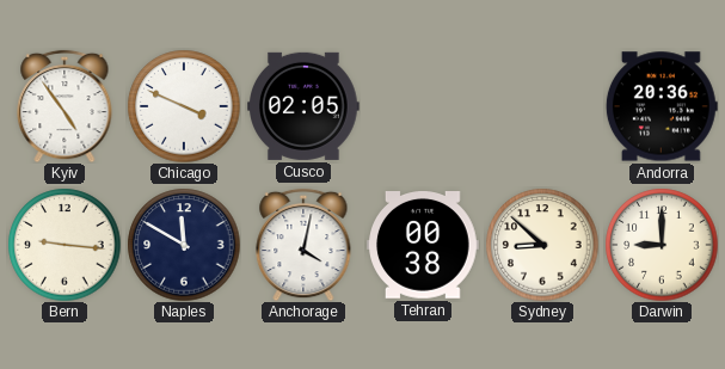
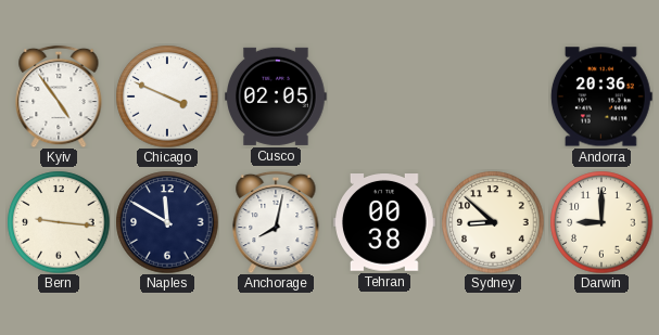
Anchorage: 4:02 -> 8:02
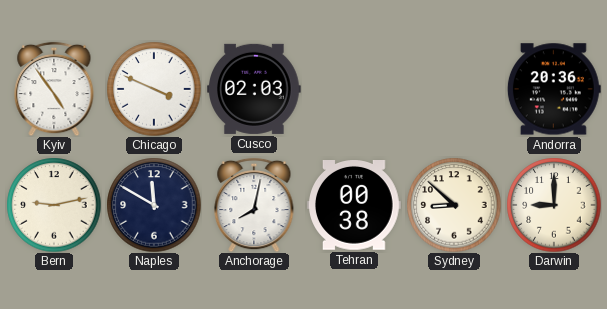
Cusco: 02:05 -> 02:03
Bern: 9:16 -> 9:13
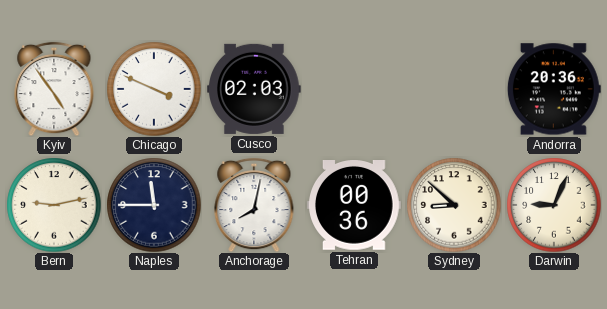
Naples: 11:50 -> 11:45
Tehran: 00:38 -> 00:36
Darwin: 9:00 -> 9:04
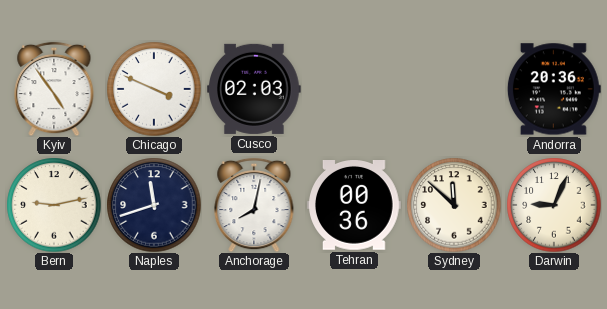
Naples: 11:45 -> 11:42
Sydney: 8:52 -> 11:52
